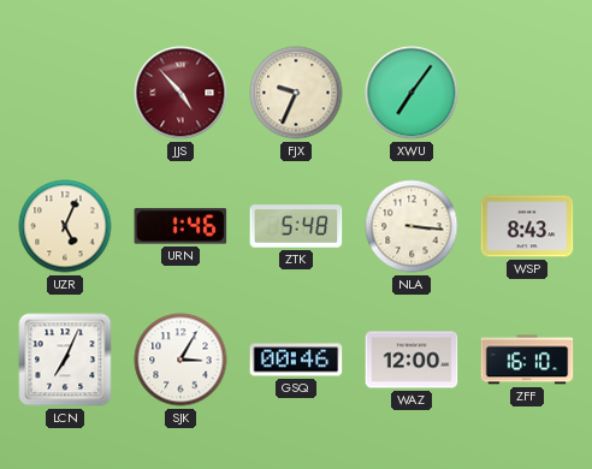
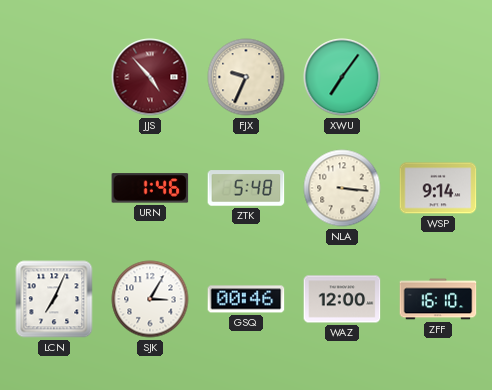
UZR: 5:04 -> none
WSP: 8:43 -> 9:14
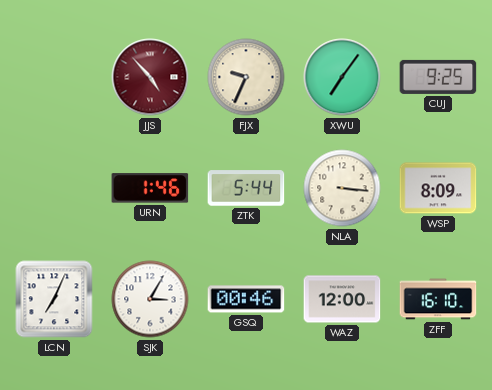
CUJ: none -> 9:25
ZTK: 5:48 -> 5:44
WSP: 9:14 -> 8:09
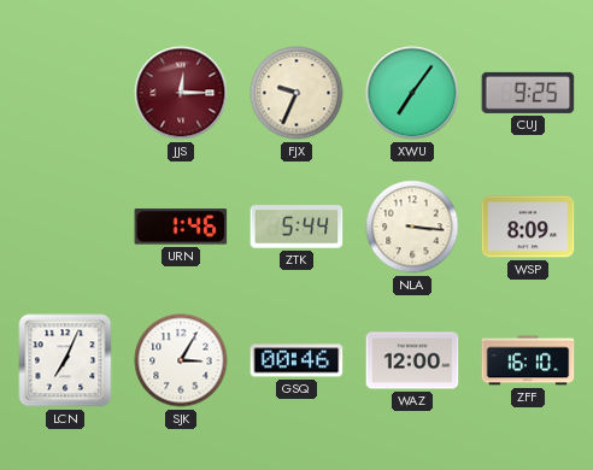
JJS: 4:53 -> 12:15
